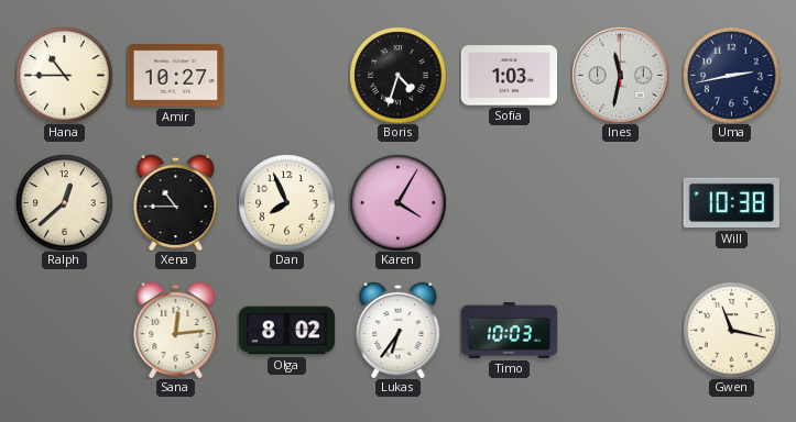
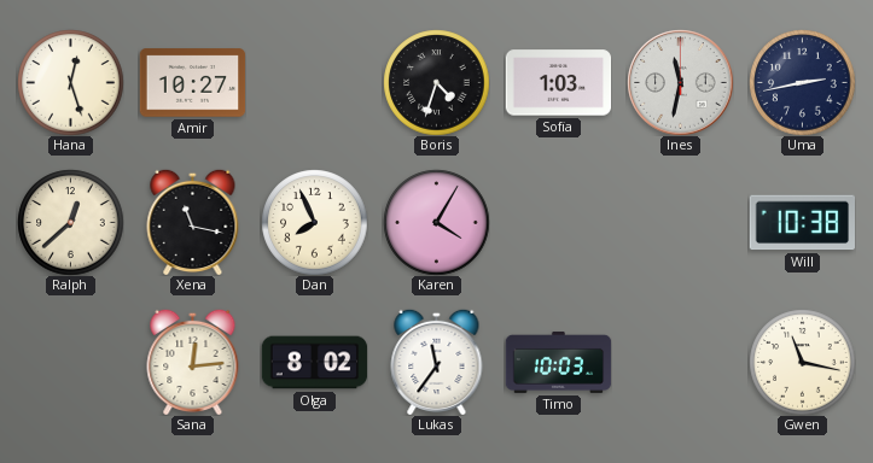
Hana: 10:45 -> 12:27
Xena: 10:45 -> 11:17
Lukas: 6:36 -> 11:36
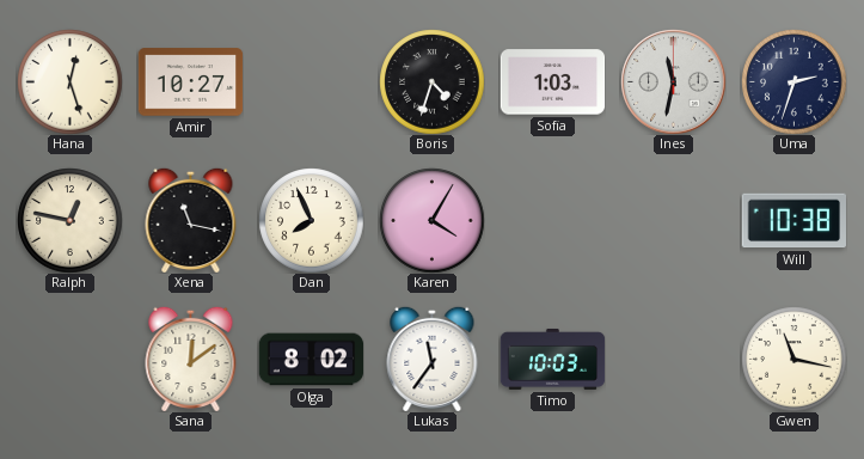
Uma: 2:43 -> 2:33
Ralph: 12:38 -> 12:47
Sana: 12:14 -> 12:09
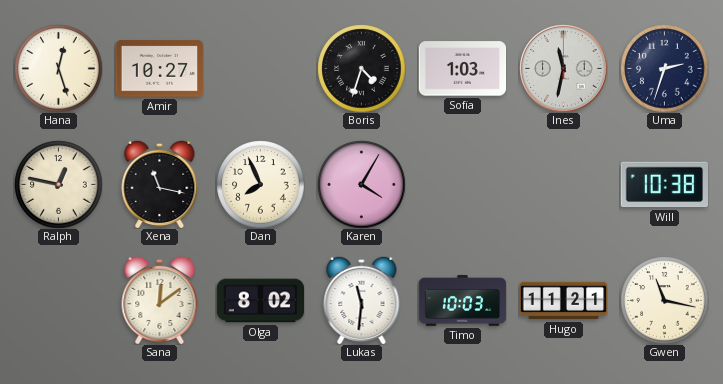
Lukas: 11:36 -> 11:31
Hugo: none -> 11:21
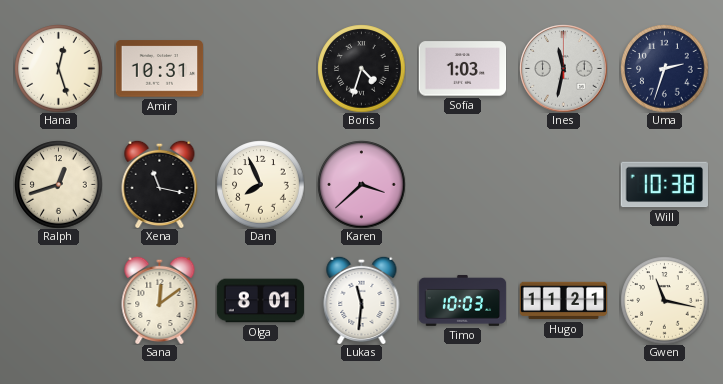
Amir: 10:27 -> 10:31
Ralph: 12:47 -> 12:42
Karen: 4:05 -> 3:38
Olga: 8:02 -> 8:01
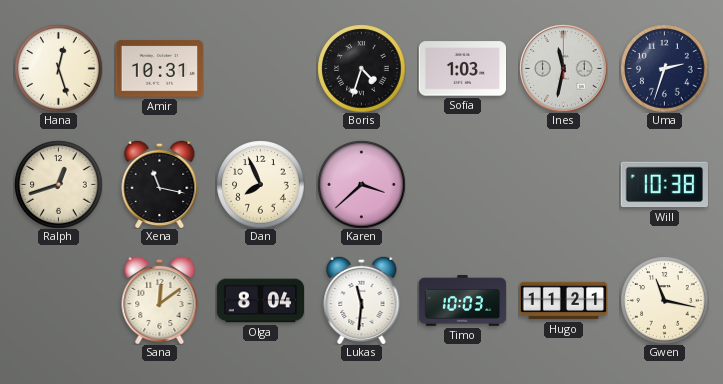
Olga: 8:01 -> 8:04
